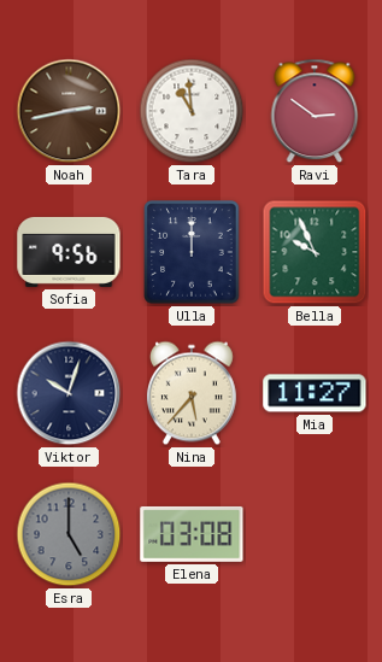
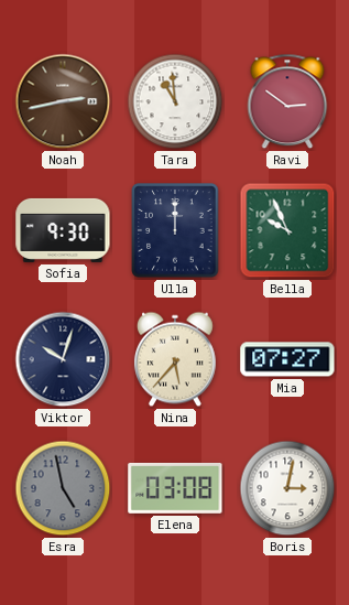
Sofia: 9:56 -> 9:30
Mia: 11:27 -> 07:27
Esra: 5:00 -> 4:58
Boris: none -> 3:02
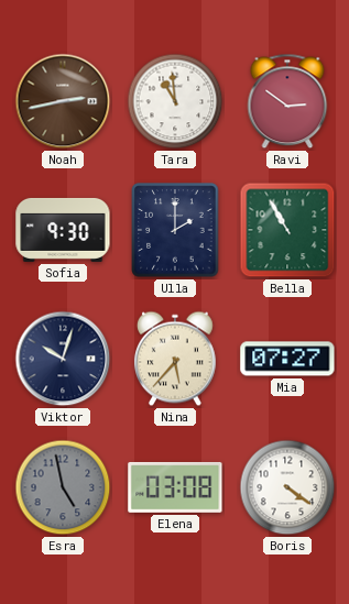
Ulla: 12:00 -> 2:00
Bella: 9:56 -> 10:55
Boris: 3:02 -> 4:21
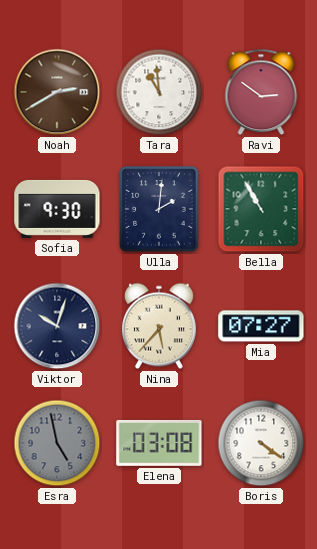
Noah: 2:43 -> 2:40
Ulla: 2:00 -> 2:01
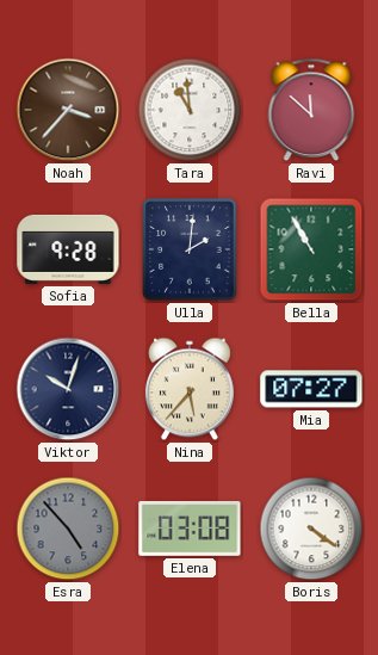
Noah: 2:40 -> 3:37
Ravi: 2:51 -> 11:52
Sofia: 9:30 -> 9:28
Esra: 4:58 -> 4:53
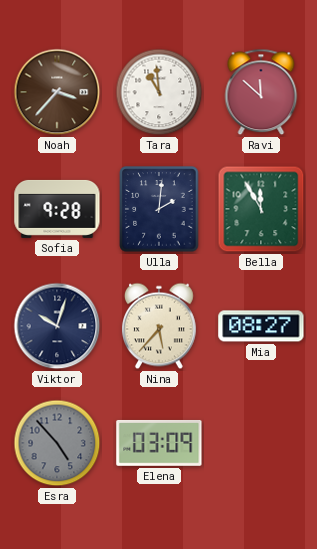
Bella: 10:55 -> 11:55
Mia: 07:27 -> 08:27
Elena: 03:08 -> 03:09
Boris: 4:21 -> none
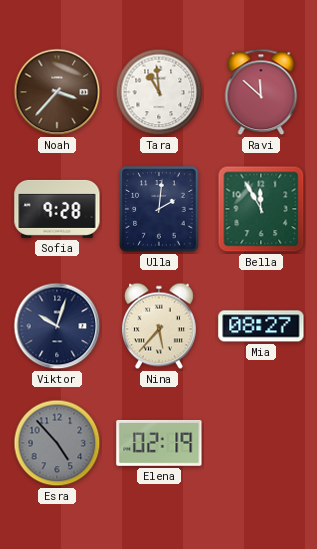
Elena: 03:09 -> 02:19
